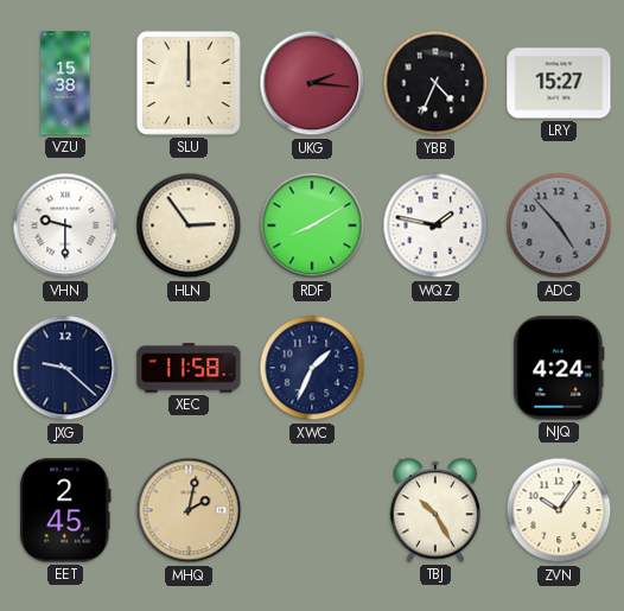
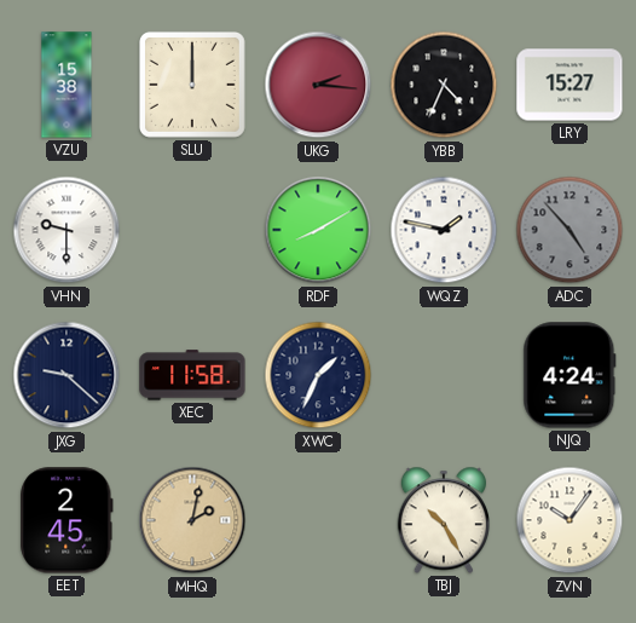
HLN: 2:54 -> none
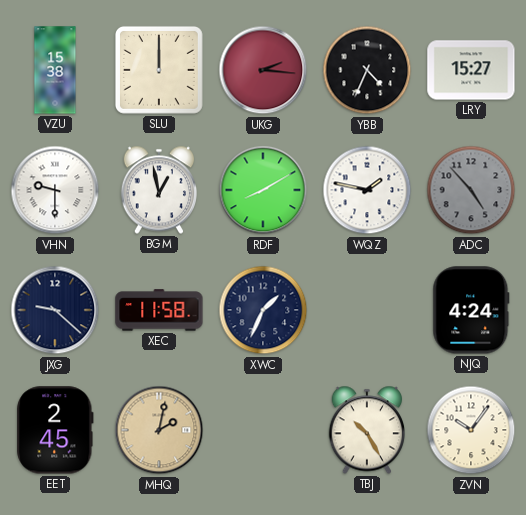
BGM: none -> 12:58
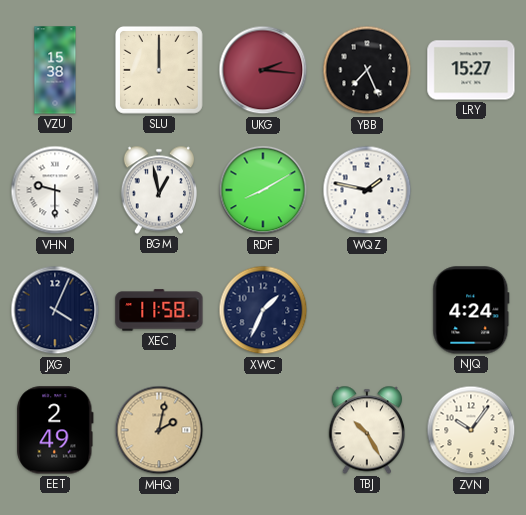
YBB: 4:34 -> 7:26
ADC: 4:53 -> none
JXG: 9:22 -> 4:04
EET: 2:45 -> 2:49
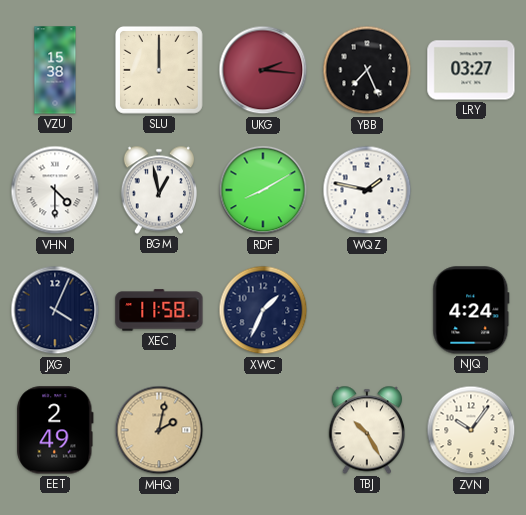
LRY: 15:27 -> 03:27
VHN: 9:30 -> 4:30
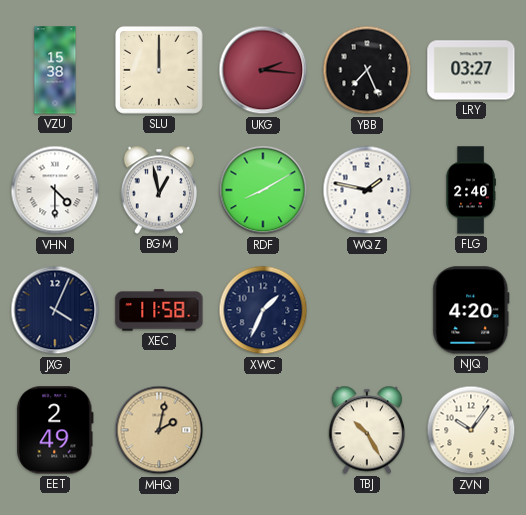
FLG: none -> 2:40
NJQ: 4:24 -> 4:20
